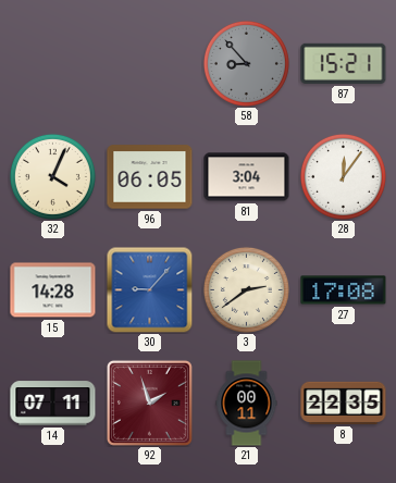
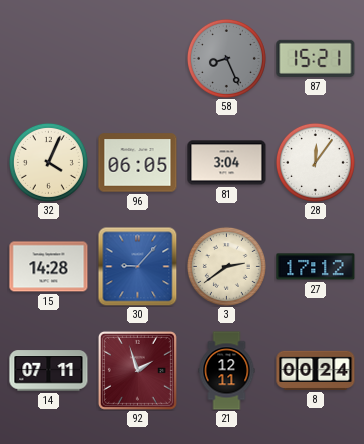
58: 8:53 -> 8:26
27: 17:08 -> 17:12
21: 00:11 -> 12:11
8: 22:35 -> 00:24
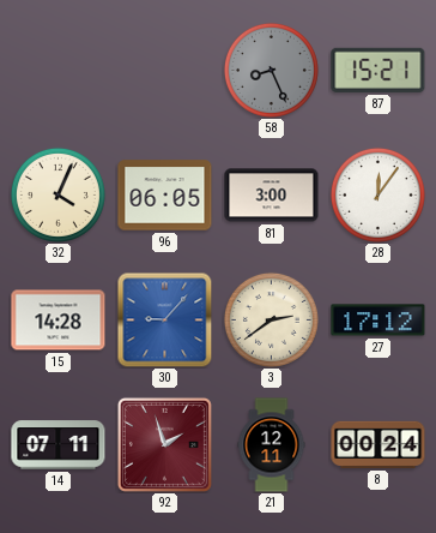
81: 3:04 -> 3:00
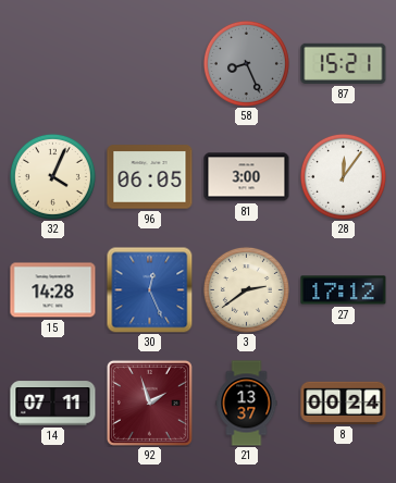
30: 9:07 -> 12:26
21: 12:11 -> 13:37
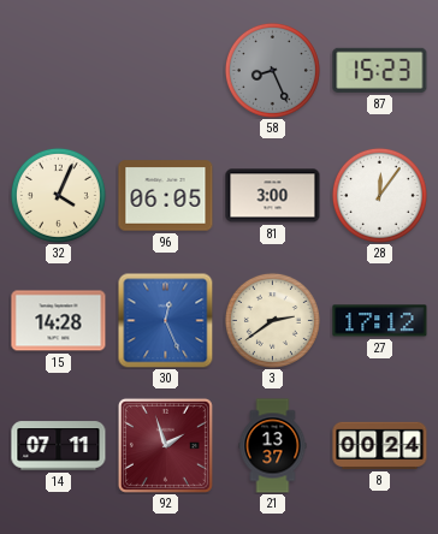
87: 15:21 -> 15:23
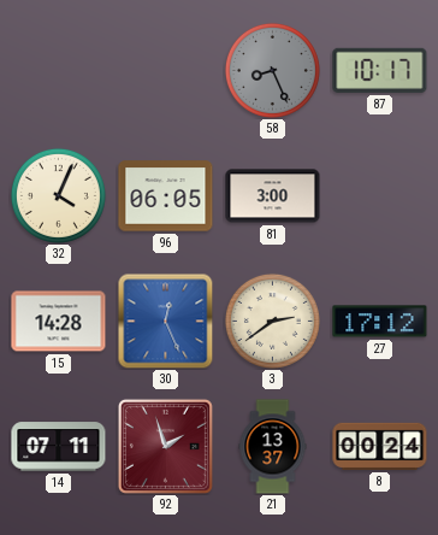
87: 15:23 -> 10:17
28: 12:06 -> none
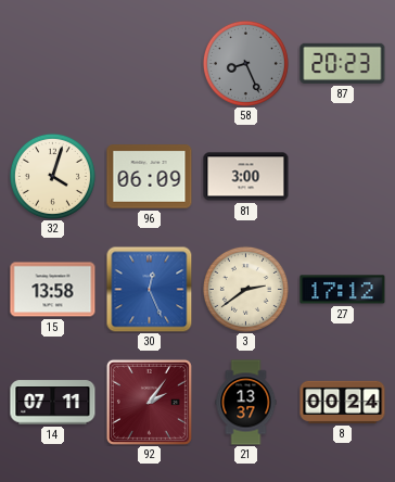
87: 10:17 -> 20:23
32: 4:04 -> 4:03
96: 06:05 -> 06:09
15: 14:28 -> 13:58
92: 1:57 -> 2:06
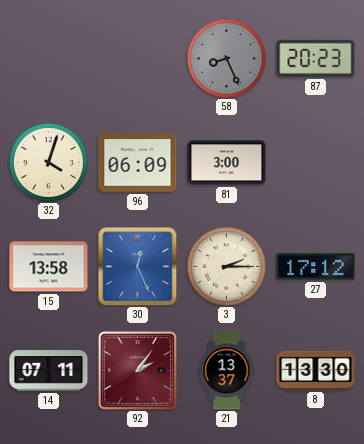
3: 2:39 -> 2:15
8: 00:24 -> 13:30
